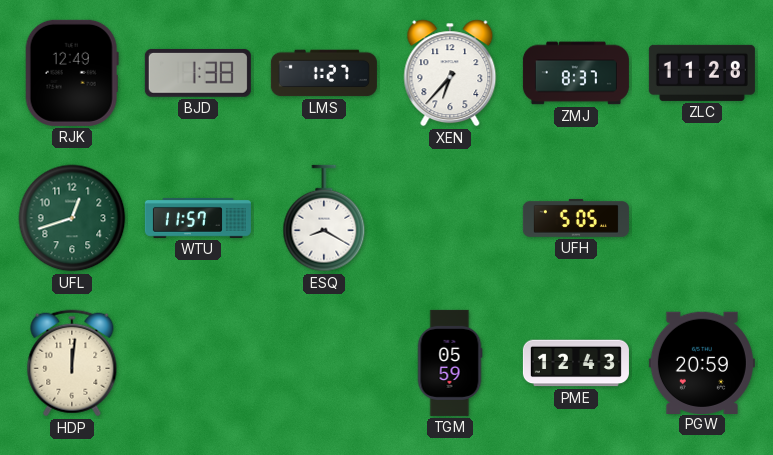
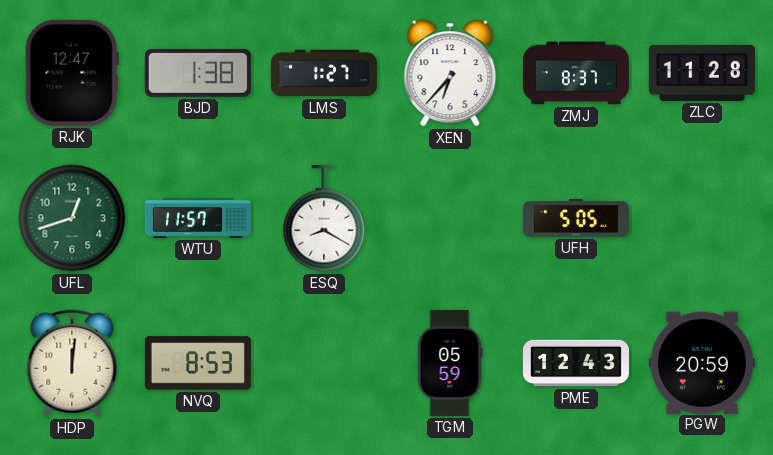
RJK: 12:49 -> 12:47
NVQ: none -> 8:53
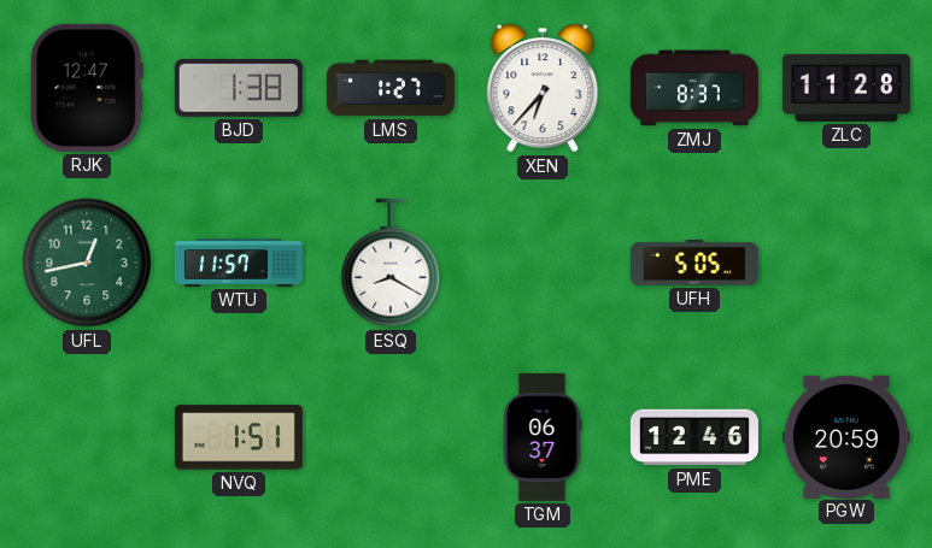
UFL: 12:42 -> 12:43
HDP: 12:01 -> none
NVQ: 8:53 -> 1:51
TGM: 05:59 -> 06:37
PME: 12:43 -> 12:46
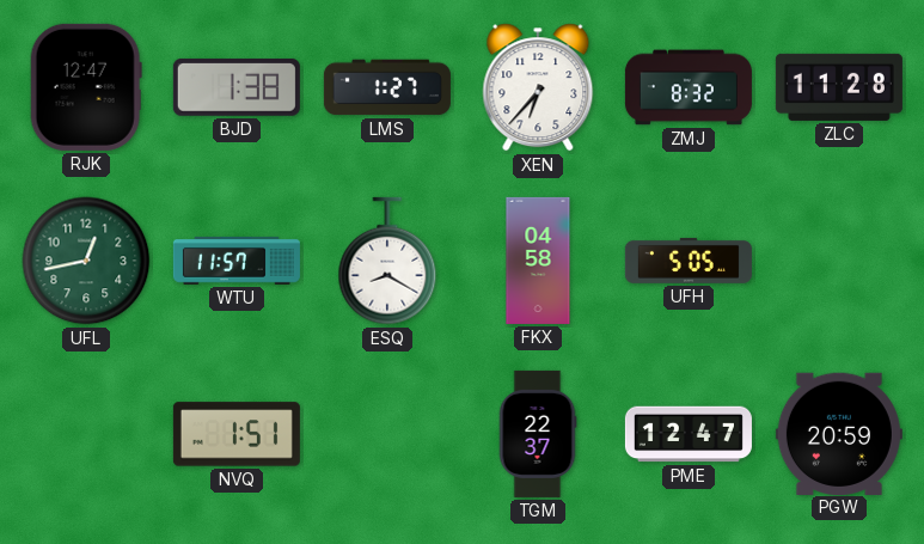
ZMJ: 8:37 -> 8:32
FKX: none -> 04:58
TGM: 06:37 -> 22:37
PME: 12:46 -> 12:47
